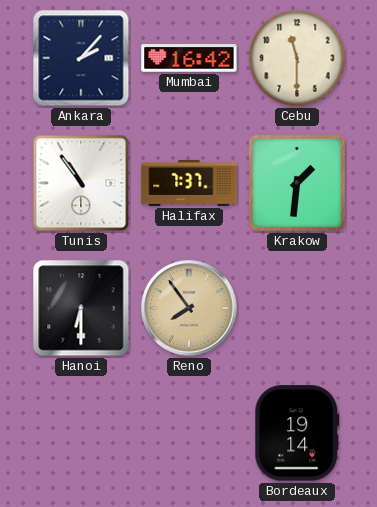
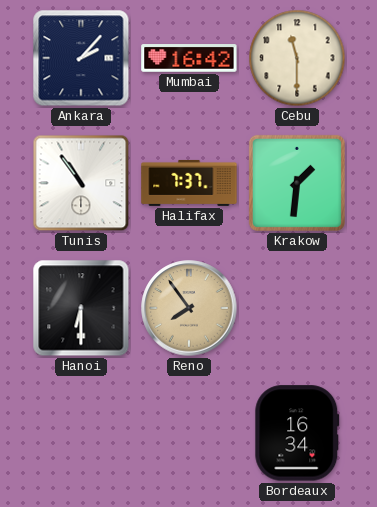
Bordeaux: 19:14 -> 16:34
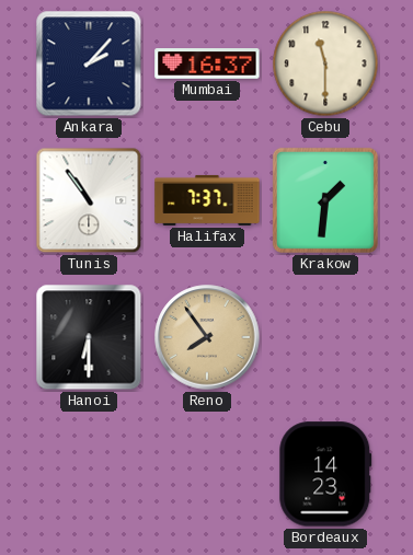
Mumbai: 16:42 -> 16:37
Bordeaux: 16:34 -> 14:23
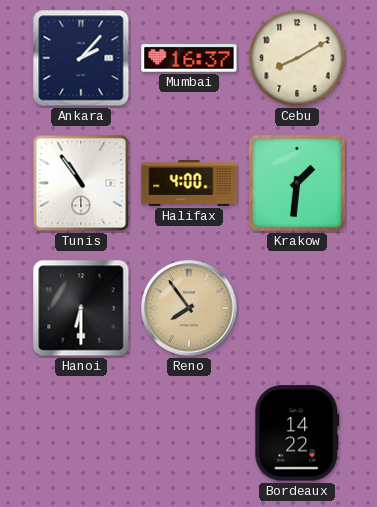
Cebu: 11:30 -> 8:10
Halifax: 7:37 -> 4:00
Bordeaux: 14:23 -> 14:22
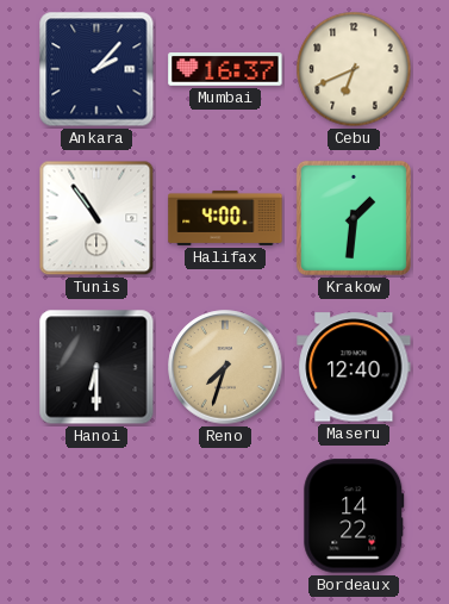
Cebu: 8:10 -> 6:41
Reno: 7:54 -> 7:33
Maseru: none -> 12:40
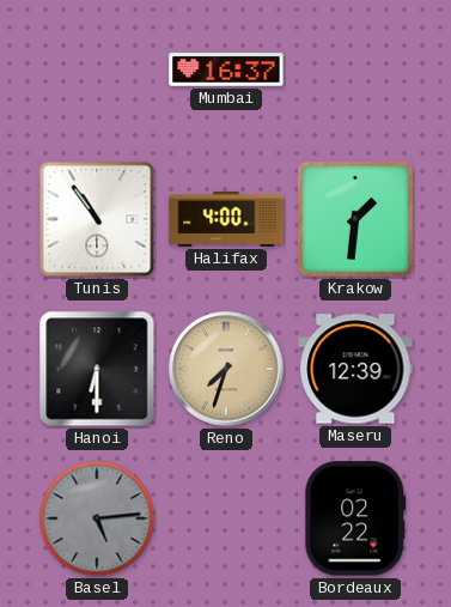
Ankara: 2:07 -> none
Cebu: 6:41 -> none
Maseru: 12:40 -> 12:39
Basel: none -> 5:14
Bordeaux: 14:22 -> 02:22
